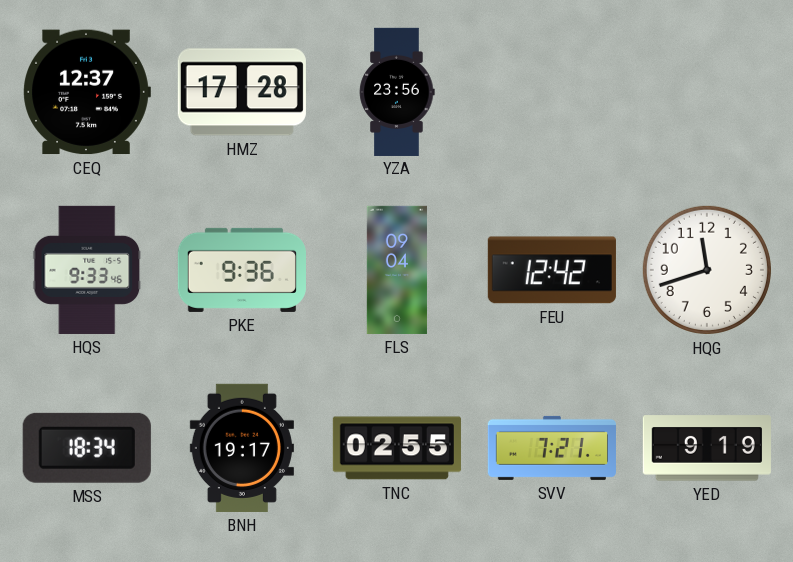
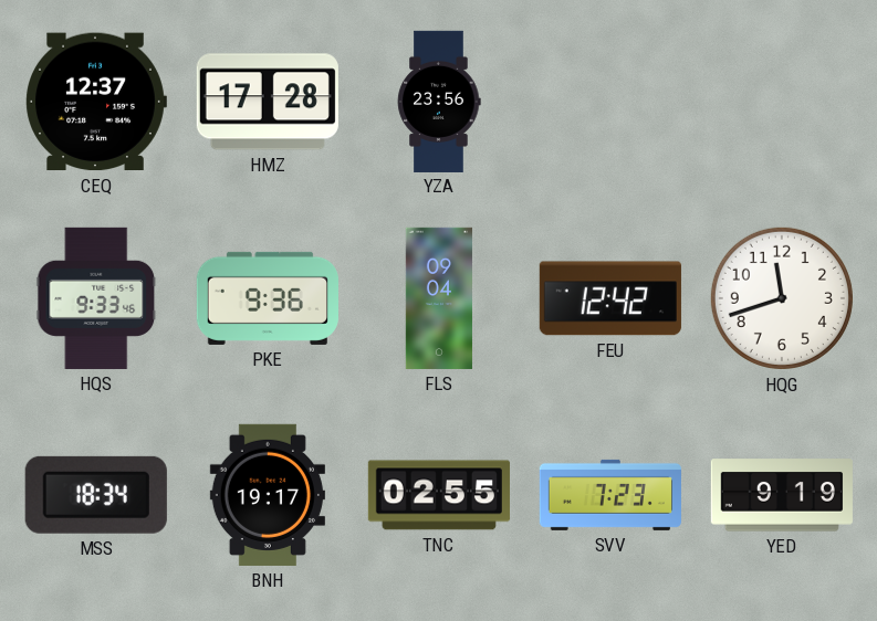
SVV: 7:21 -> 7:23
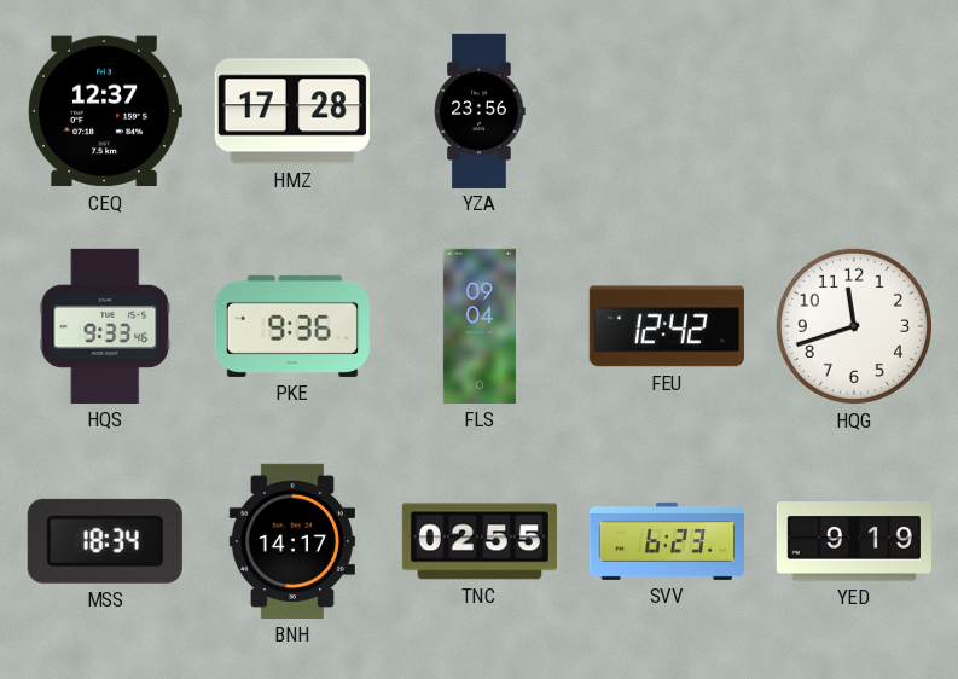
BNH: 19:17 -> 14:17
SVV: 7:23 -> 6:23
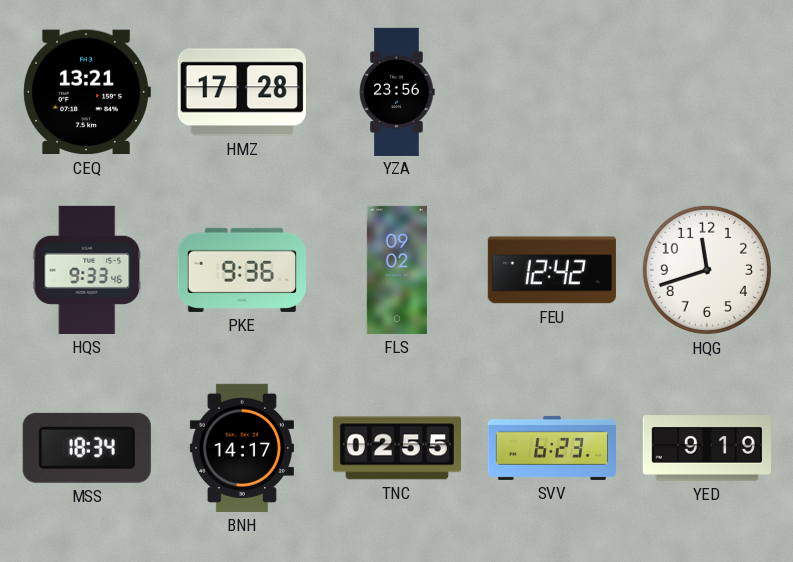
CEQ: 12:37 -> 13:21
FLS: 09:04 -> 09:02
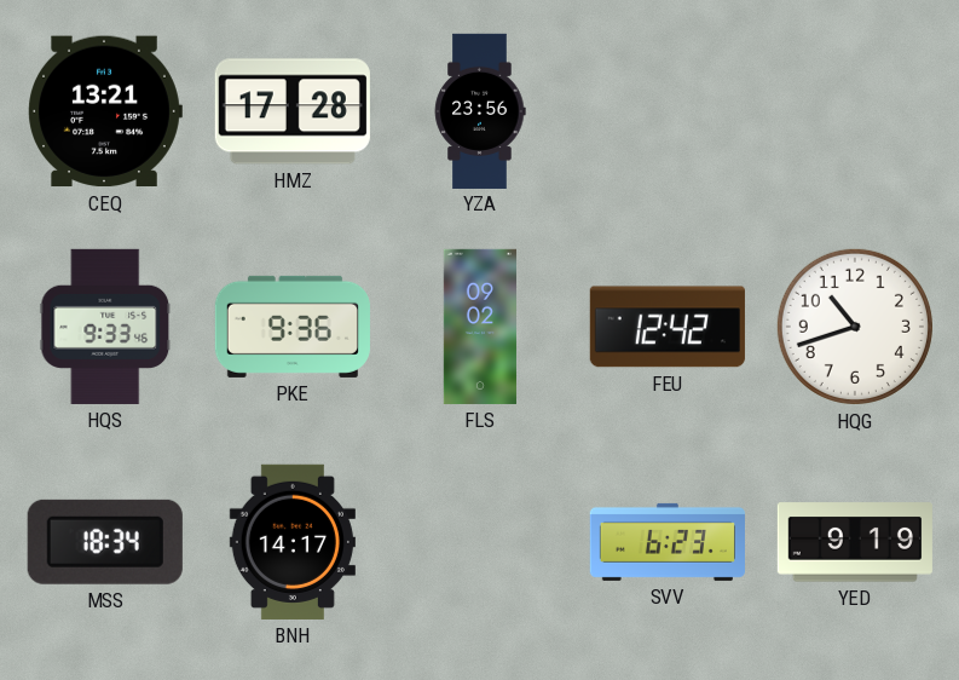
HQG: 11:42 -> 10:42
TNC: 02:55 -> none
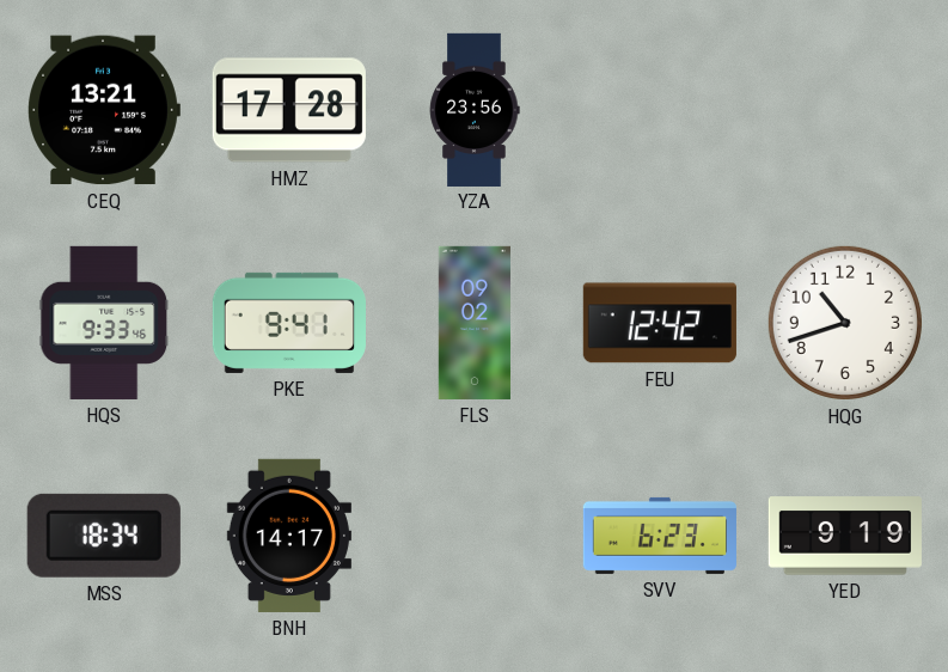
PKE: 9:36 -> 9:41
